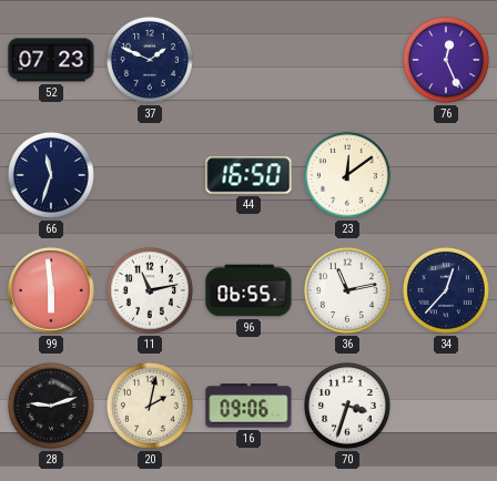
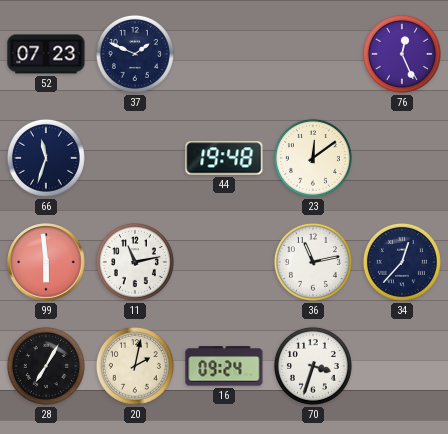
44: 16:50 -> 19:48
96: 06:55 -> none
28: 9:12 -> 7:05
16: 09:06 -> 09:24
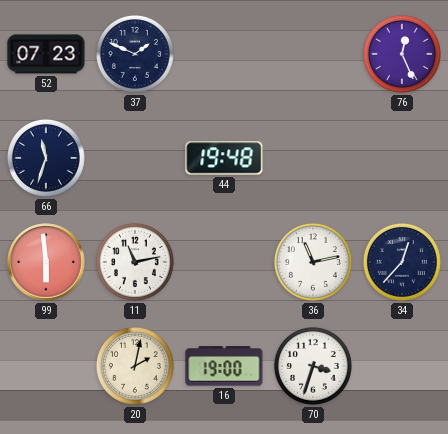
23: 12:09 -> none
28: 7:05 -> none
16: 09:24 -> 19:00
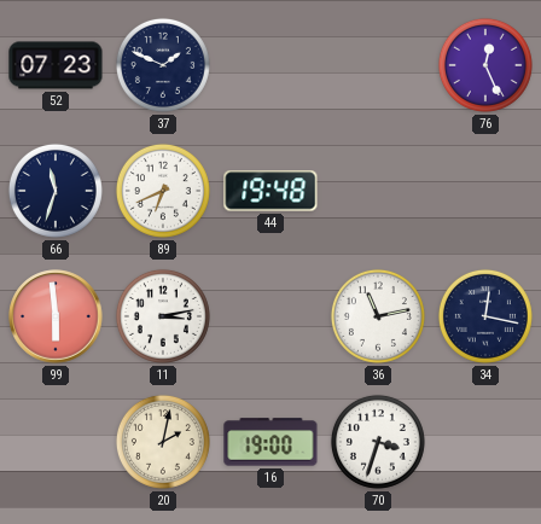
89: none -> 6:41
11: 11:13 -> 3:13
34: 12:37 -> 12:17
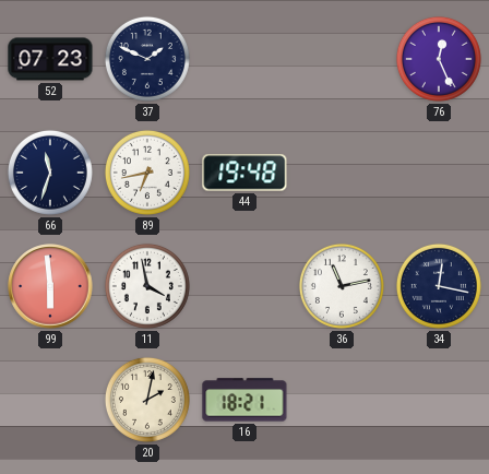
89: 6:41 -> 6:43
11: 3:13 -> 3:58
16: 19:00 -> 18:21
70: 3:33 -> none
